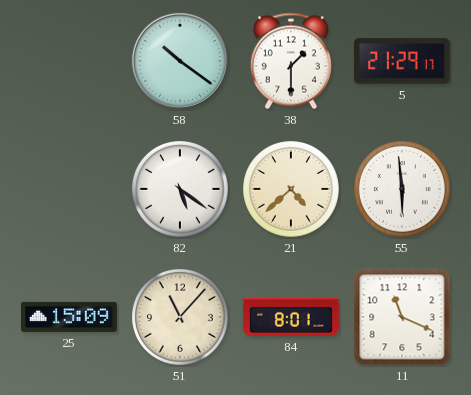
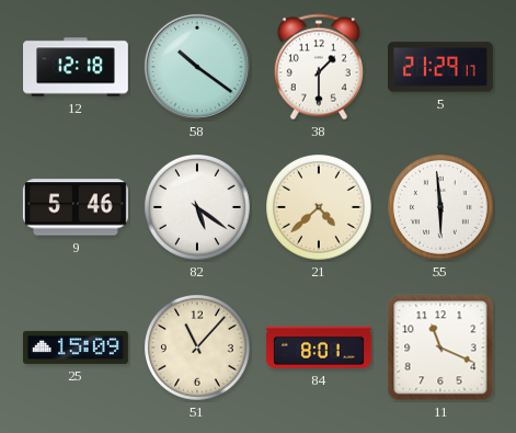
12: none -> 12:18
9: none -> 5:46
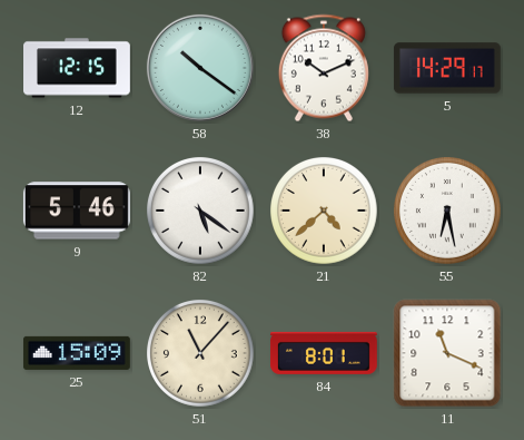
12: 12:18 -> 12:15
38: 1:30 -> 10:11
5: 21:29 -> 14:29
55: 5:59 -> 6:28
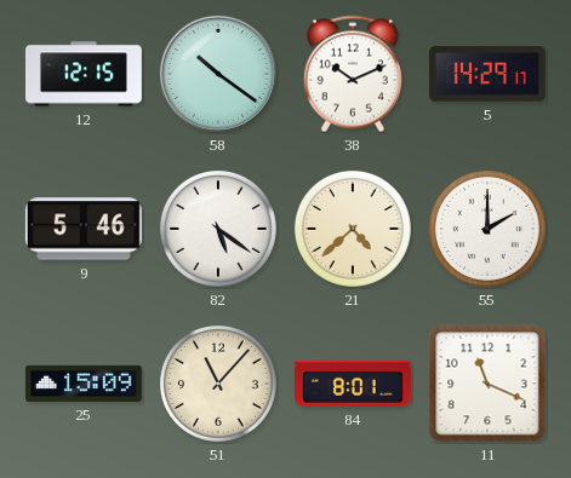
55: 6:28 -> 2:00
